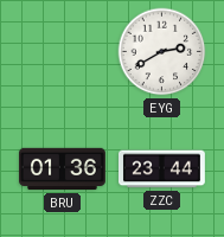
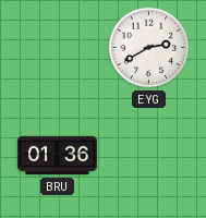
ZZC: 23:44 -> none
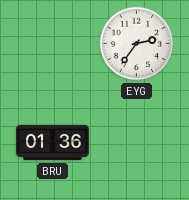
EYG: 2:40 -> 2:36
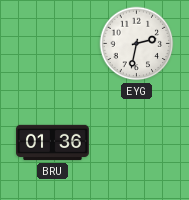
EYG: 2:36 -> 2:32
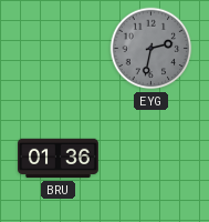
EYG dial: white -> grey
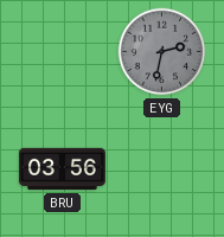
BRU: 01:36 -> 03:56
